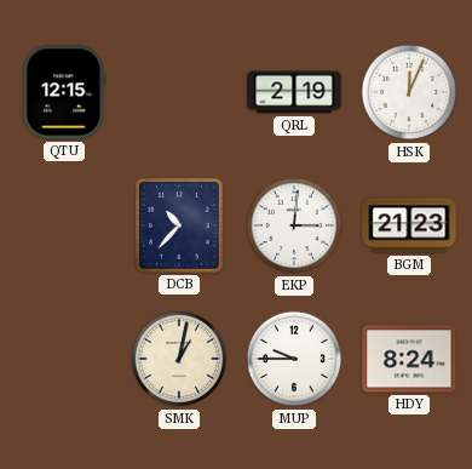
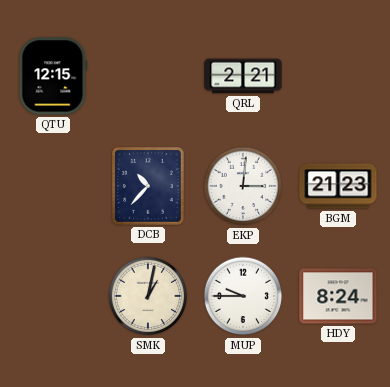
QRL: 2:19 -> 2:21
HSK: 12:04 -> none
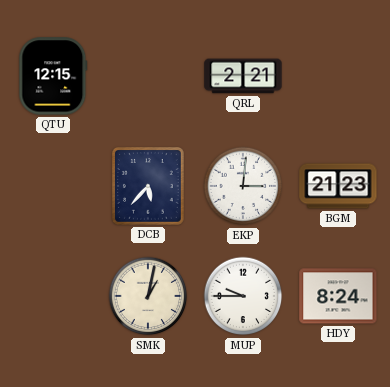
DCB: 10:37 -> 5:37
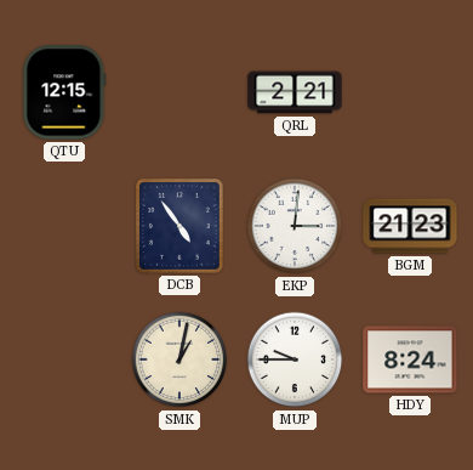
DCB: 5:37 -> 4:54
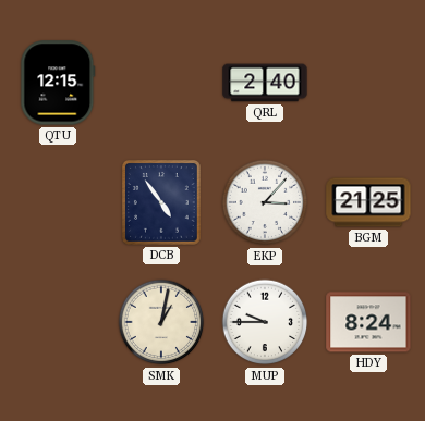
QRL: 2:21 -> 2:40
EKP: 3:01 -> 3:07
BGM: 21:23 -> 21:25
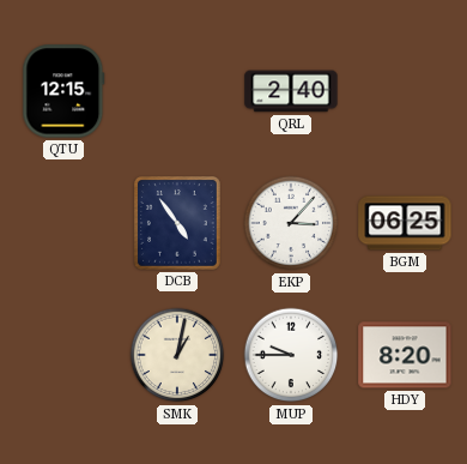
BGM: 21:25 -> 06:25
HDY: 8:24 -> 8:20
